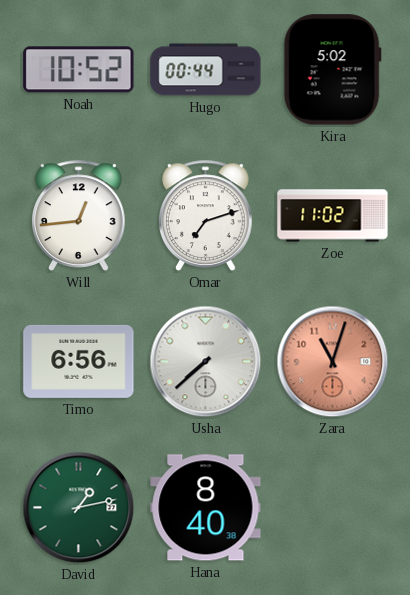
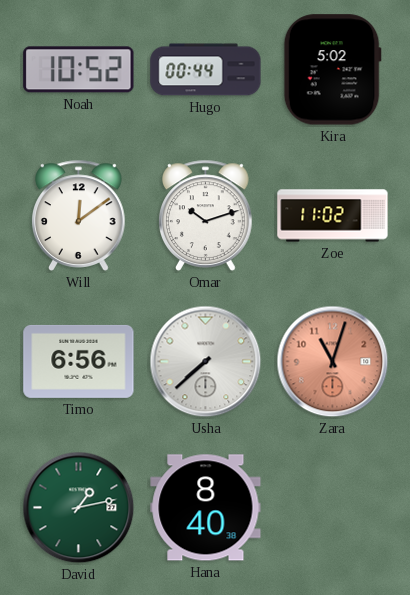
Will: 12:44 -> 12:09
Omar: 7:12 -> 10:12
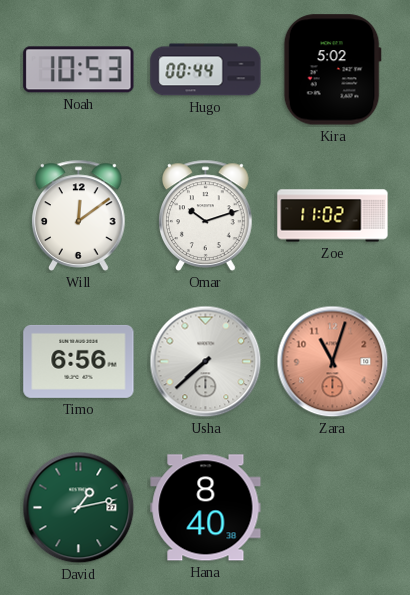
Noah: 10:52 -> 10:53
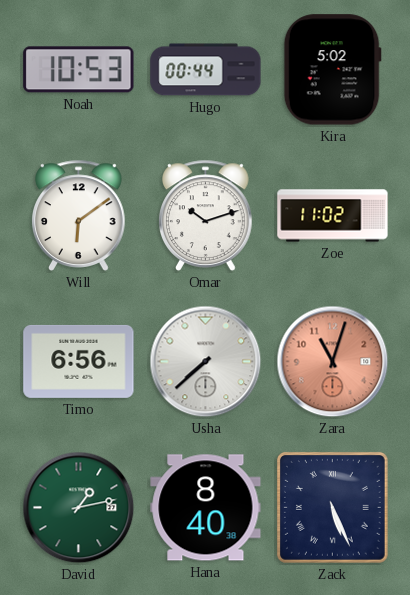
Will: 12:09 -> 6:09
Zack: none -> 5:26
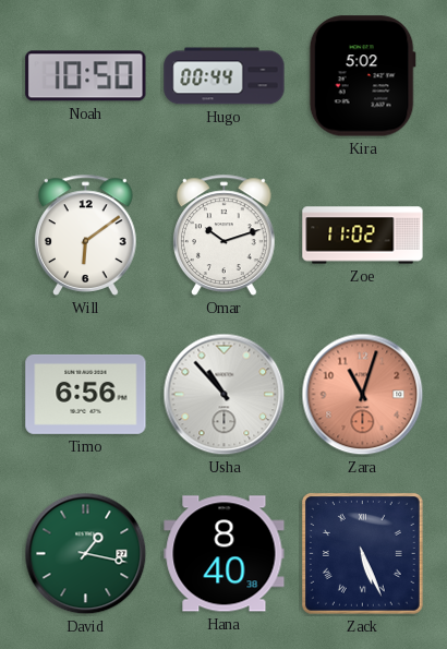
Noah: 10:53 -> 10:50
Usha: 7:38 -> 10:53
David: 1:13 -> 1:17
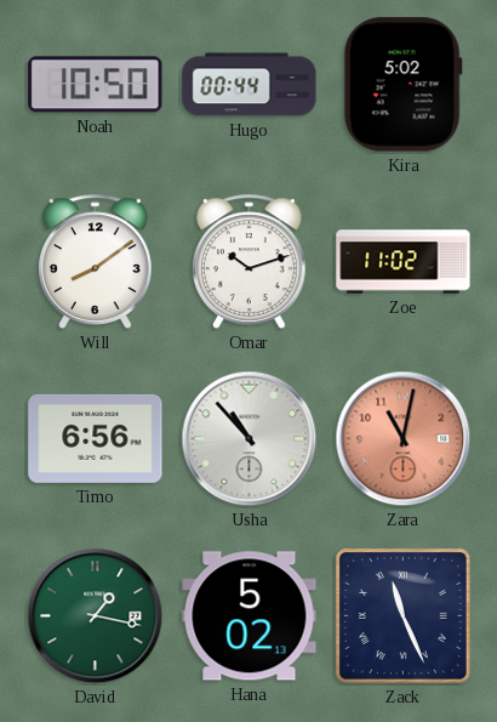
Will: 6:09 -> 8:09
Zara: 11:03 -> 11:02
Hana: 8:40 -> 5:02
Zack: 5:26 -> 11:26
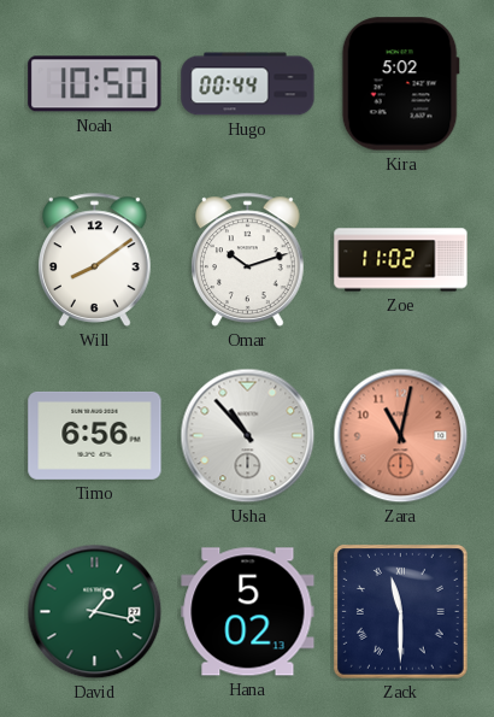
Zack: 11:26 -> 11:30
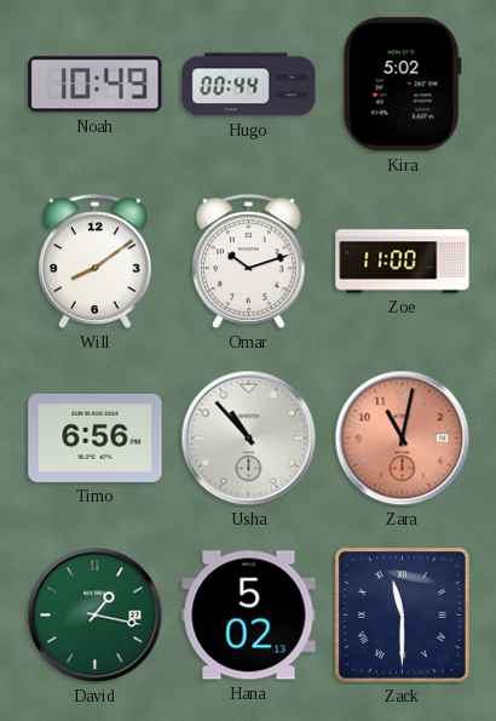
Noah: 10:50 -> 10:49
Zoe: 11:02 -> 11:00
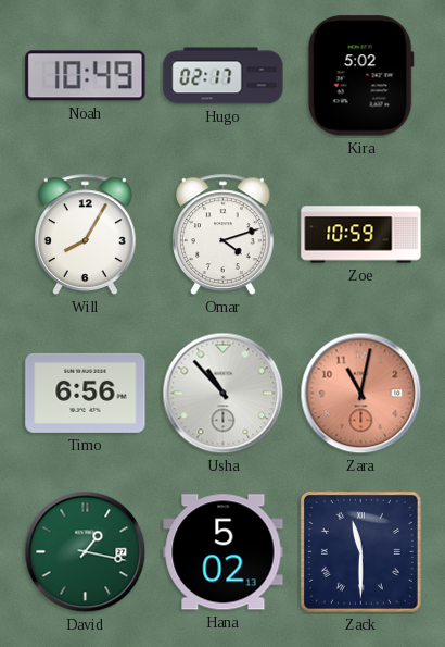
Hugo: 00:44 -> 02:17
Will: 8:09 -> 8:05
Omar: 10:12 -> 4:12
Zoe: 11:00 -> 10:59
